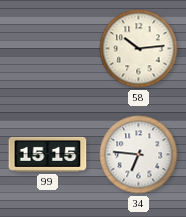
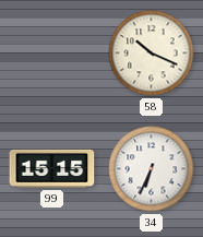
58: 10:14 -> 10:19
34: 6:46 -> 6:34
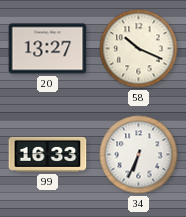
20: none -> 13:27
99: 15:15 -> 16:33
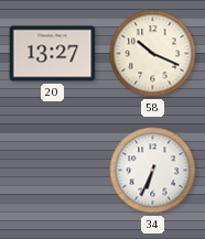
99: 16:33 -> none
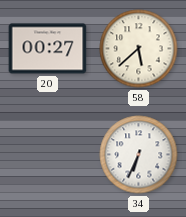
20: 13:27 -> 00:27
58: 10:19 -> 5:38
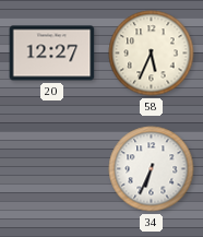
20: 00:27 -> 12:27
58: 5:38 -> 5:34
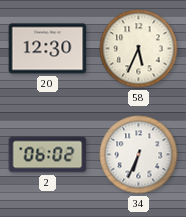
20: 12:27 -> 12:30
2: none -> 06:02
